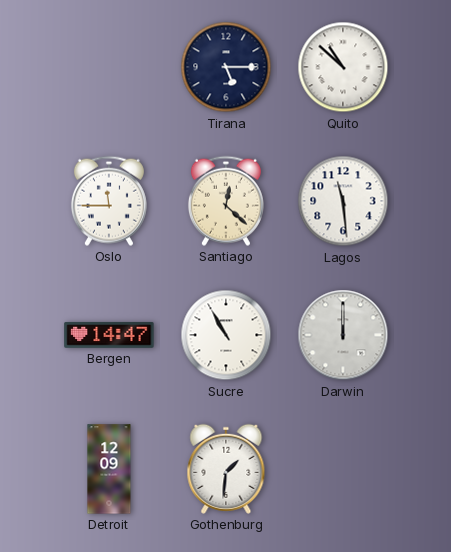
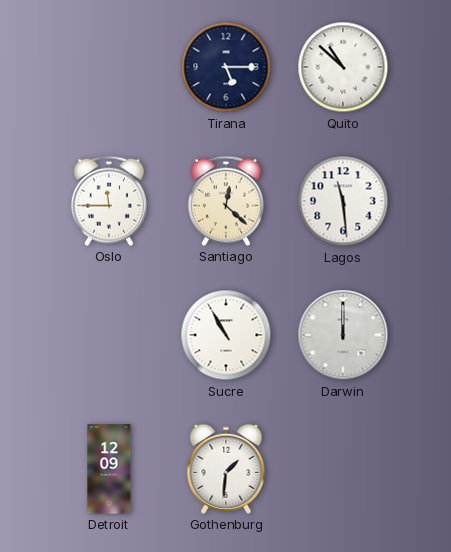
Bergen: 14:47 -> none
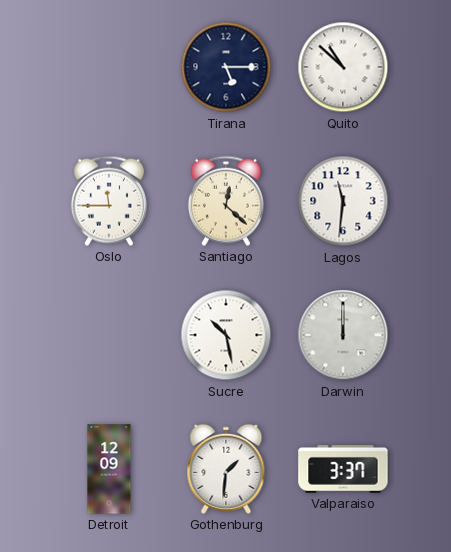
Lagos: 11:29 -> 11:31
Sucre: 10:55 -> 10:28
Valparaiso: none -> 3:37
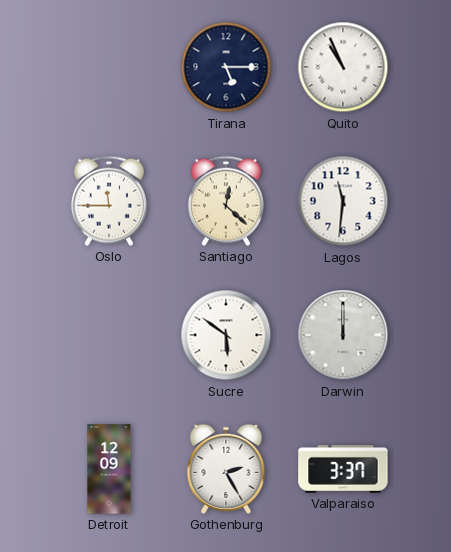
Quito: 10:52 -> 10:56
Sucre: 10:28 -> 5:51
Gothenburg: 1:31 -> 2:25
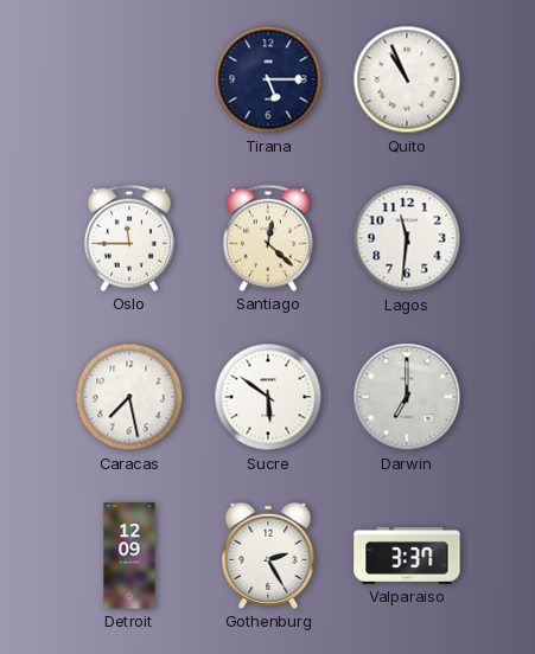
Caracas: none -> 7:28
Darwin: 12:00 -> 7:00
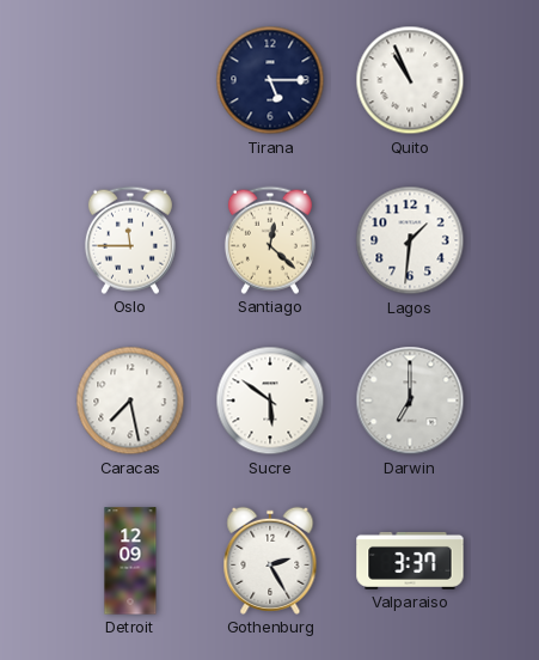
Lagos: 11:31 -> 1:31
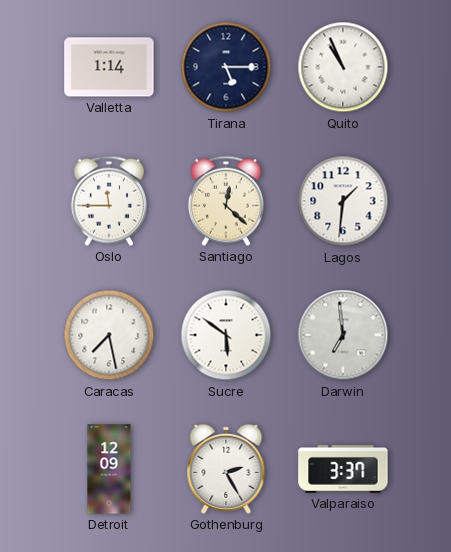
Valletta: none -> 1:14
Darwin: 7:00 -> 6:59
